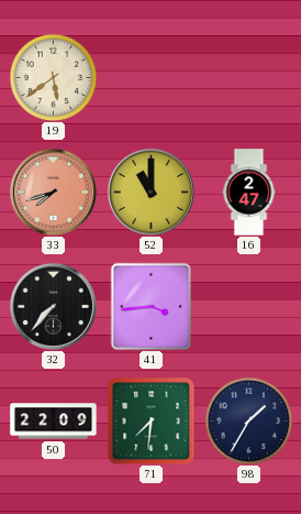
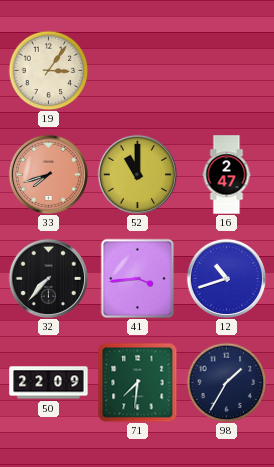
19: 5:39 -> 3:06
12: none -> 10:42
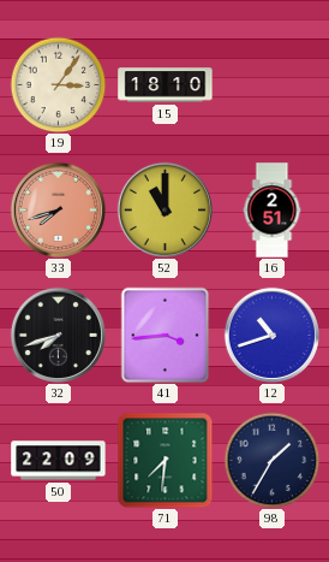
15: none -> 18:10
16: 2:47 -> 2:51
32: 7:37 -> 7:42
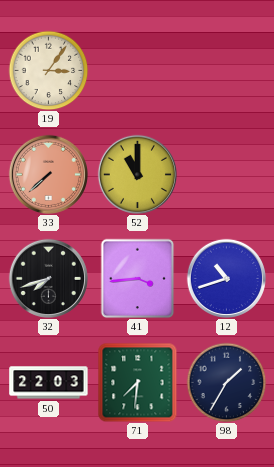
15: 18:10 -> none
33: 7:42 -> 7:38
16: 2:51 -> none
50: 22:09 -> 22:03
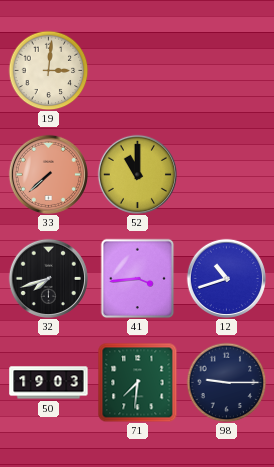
19: 3:06 -> 3:01
50: 22:03 -> 19:03
98: 1:35 -> 9:15
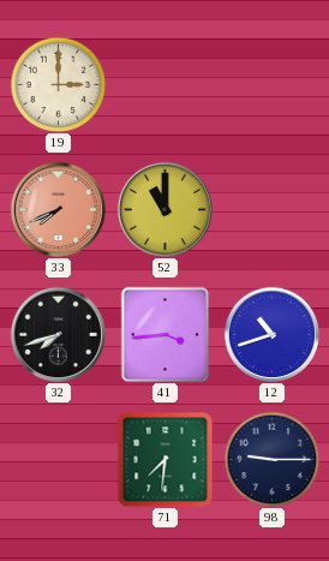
19: 3:01 -> 3:00
33: 7:38 -> 7:41
50: 19:03 -> none
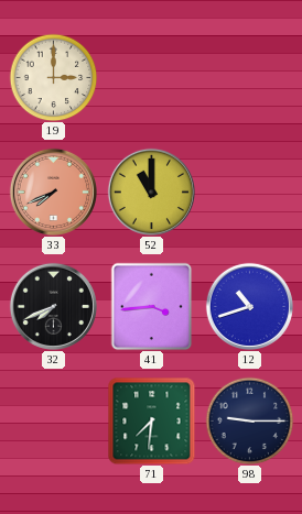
32: 7:42 -> 7:41
